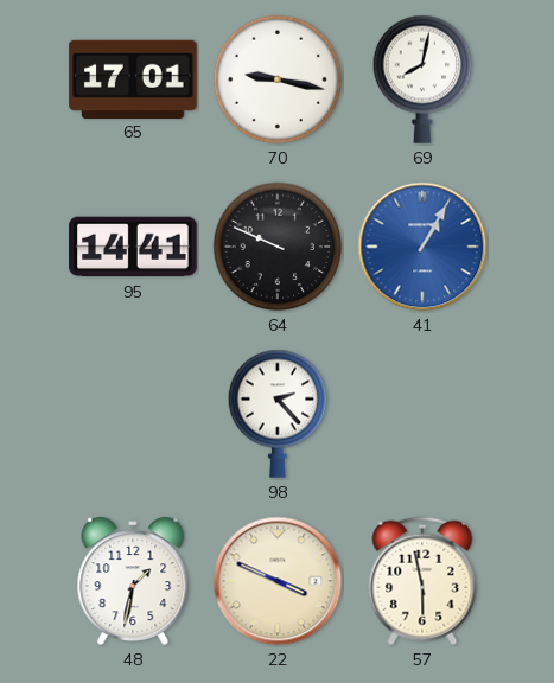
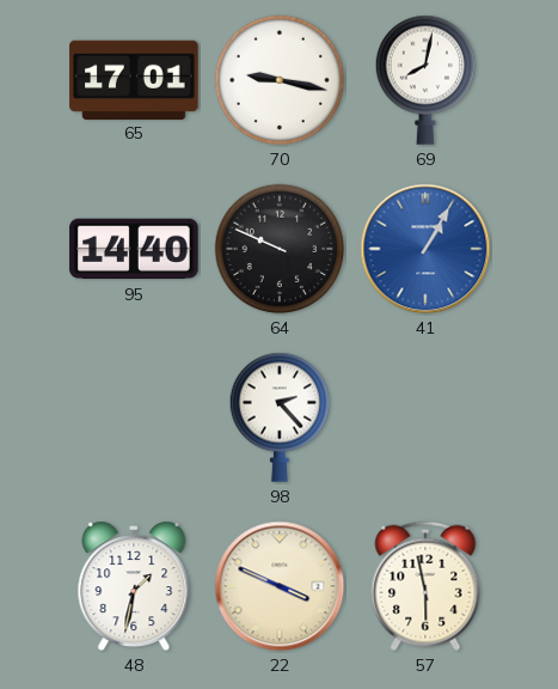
95: 14:41 -> 14:40
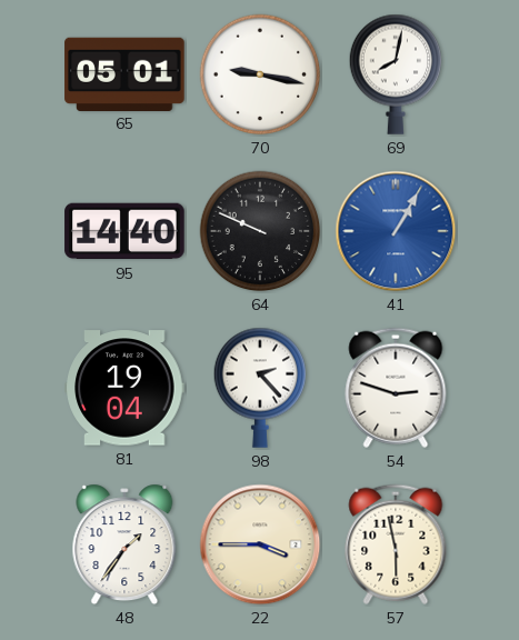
65: 17:01 -> 05:01
81: none -> 19:04
54: none -> 2:48
48: 1:32 -> 1:36
22: 3:49 -> 3:45
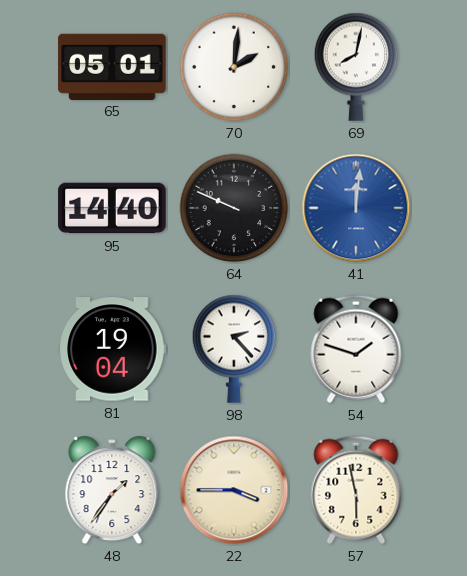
70: 9:17 -> 2:01
41: 1:05 -> 12:01
54: 2:48 -> 1:48
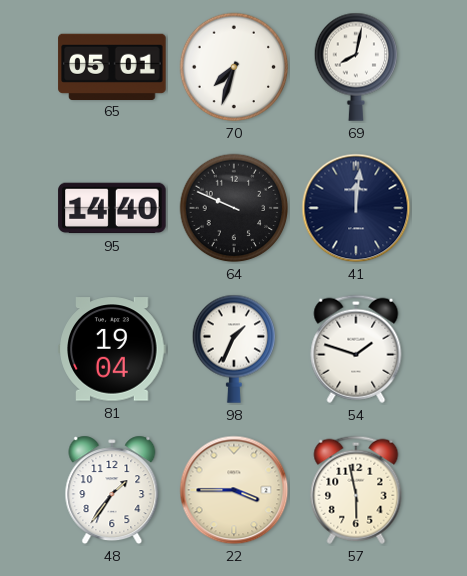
70: 2:01 -> 7:33
41 dial: blue -> navy
98: 2:23 -> 1:34
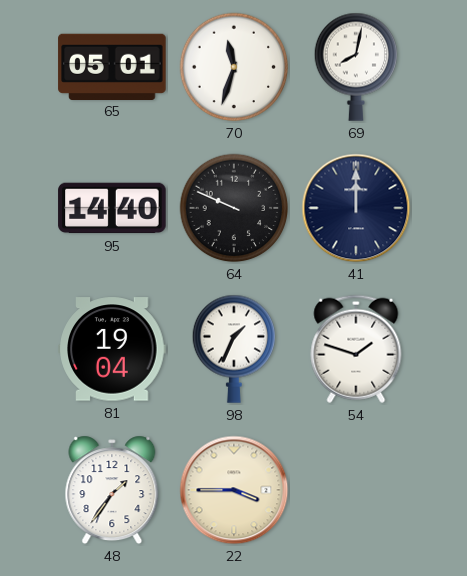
70: 7:33 -> 11:33
41: 12:01 -> 12:00
57: 5:58 -> none
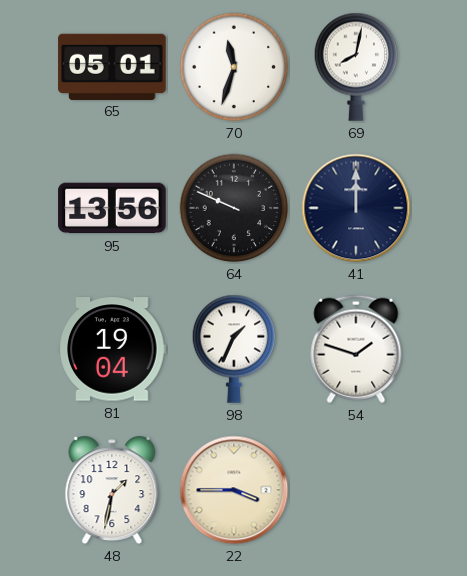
95: 14:40 -> 13:56
48: 1:36 -> 1:32
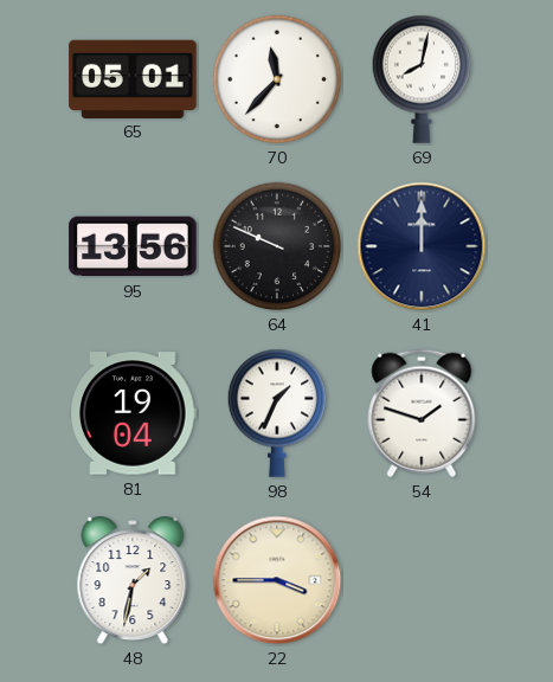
70: 11:33 -> 11:37
